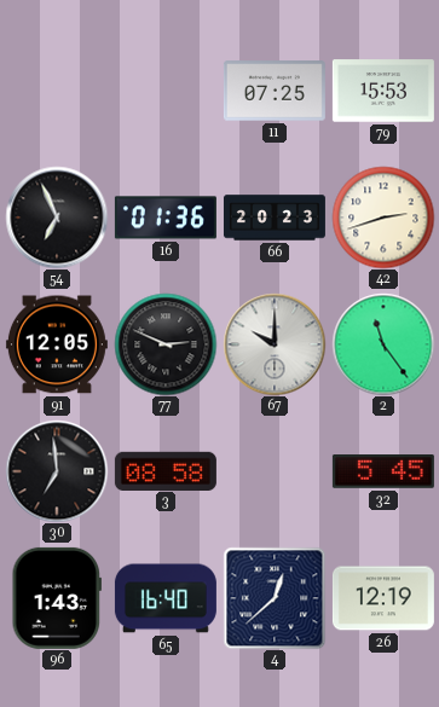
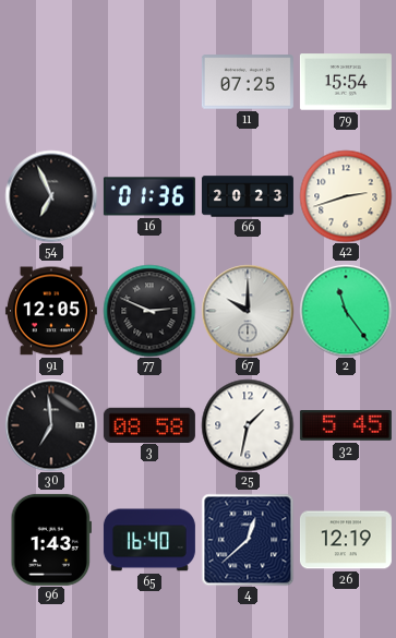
79: 15:53 -> 15:54
25: none -> 1:32
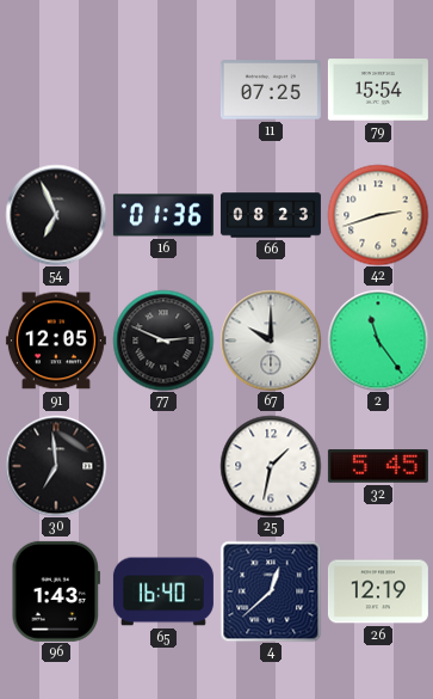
66: 20:23 -> 08:23
3: 08:58 -> none
